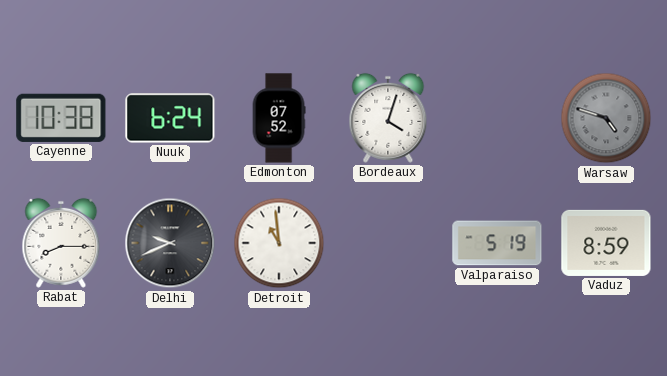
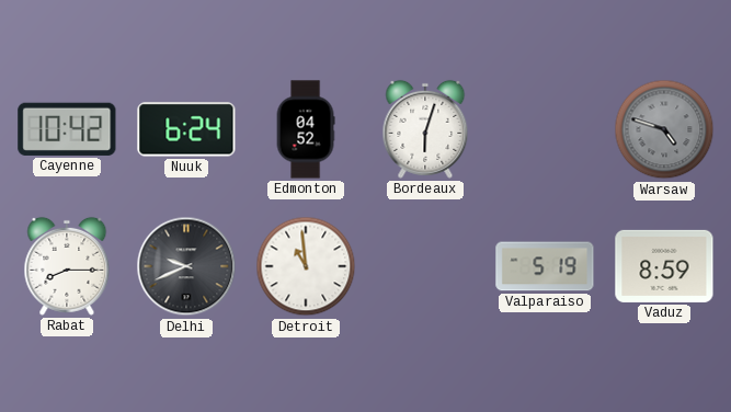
Cayenne: 10:38 -> 10:42
Edmonton: 07:52 -> 04:52
Bordeaux: 4:03 -> 6:03
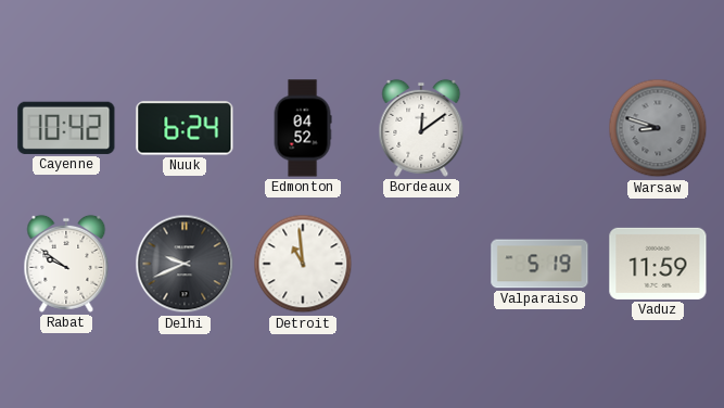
Bordeaux: 6:03 -> 12:09
Warsaw: 4:48 -> 8:48
Rabat: 8:15 -> 9:51
Vaduz: 8:59 -> 11:59
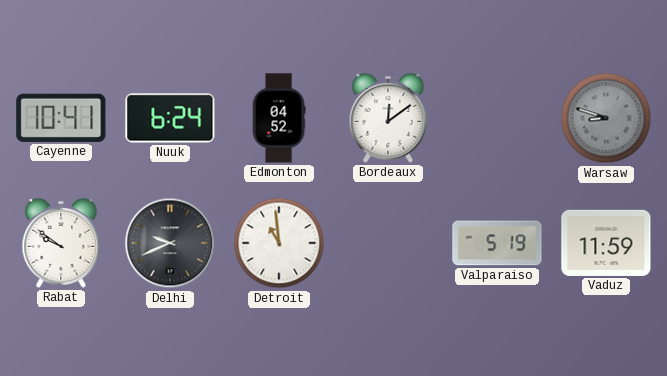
Cayenne: 10:42 -> 10:41
